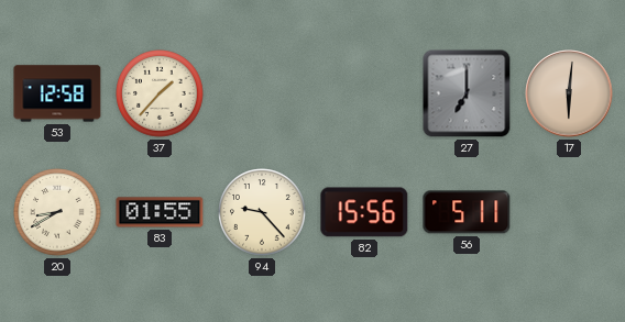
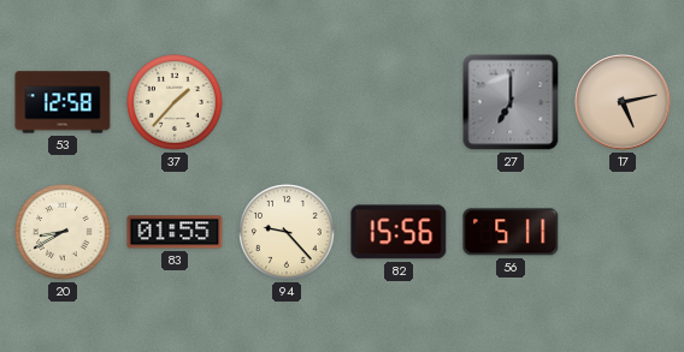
17: 6:01 -> 5:13
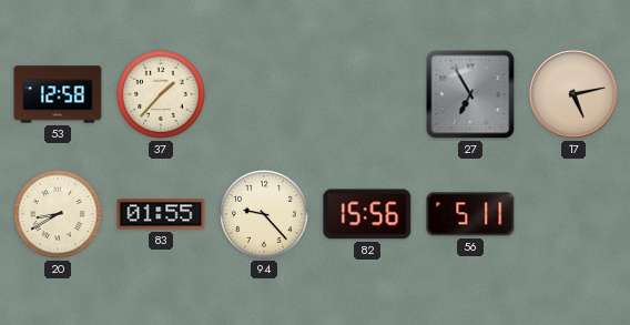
27: 7:00 -> 6:55
